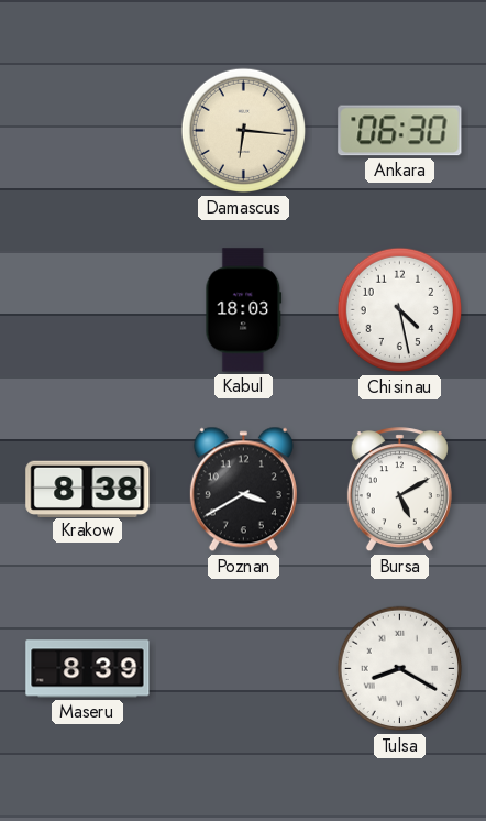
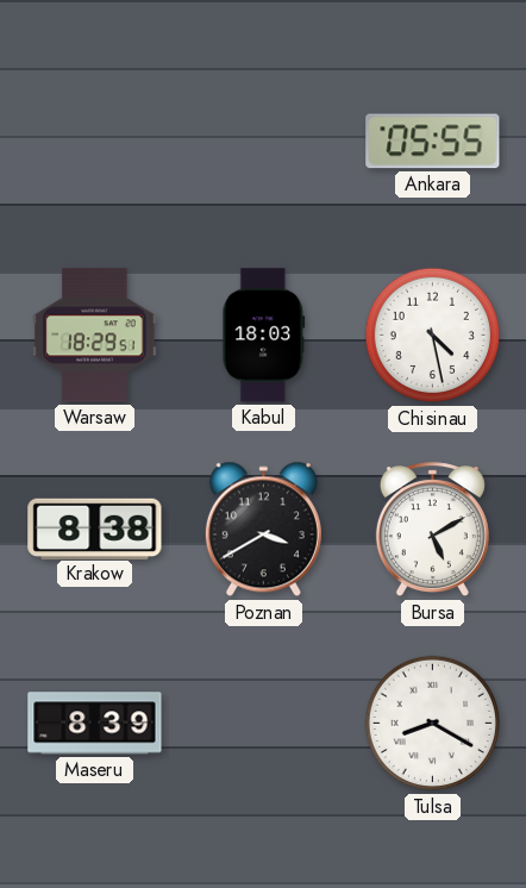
Damascus: 6:16 -> none
Ankara: 06:30 -> 05:55
Warsaw: none -> 18:29
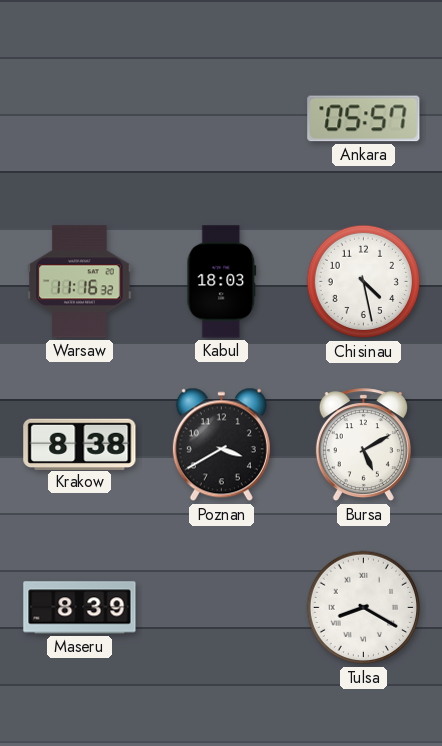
Ankara: 05:55 -> 05:57
Warsaw: 18:29 -> 11:16
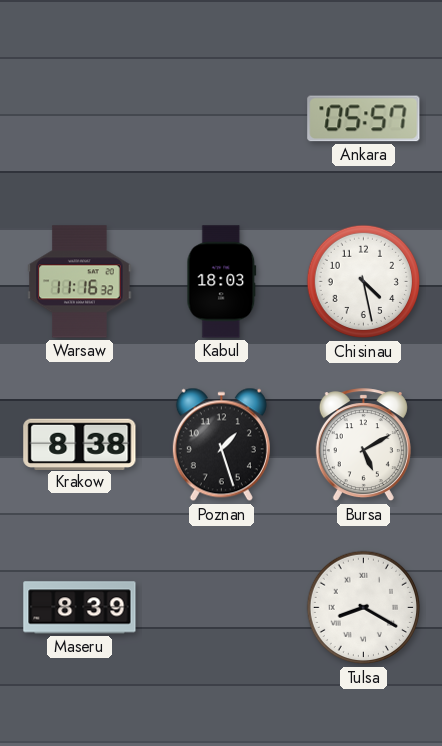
Poznan: 3:40 -> 1:27
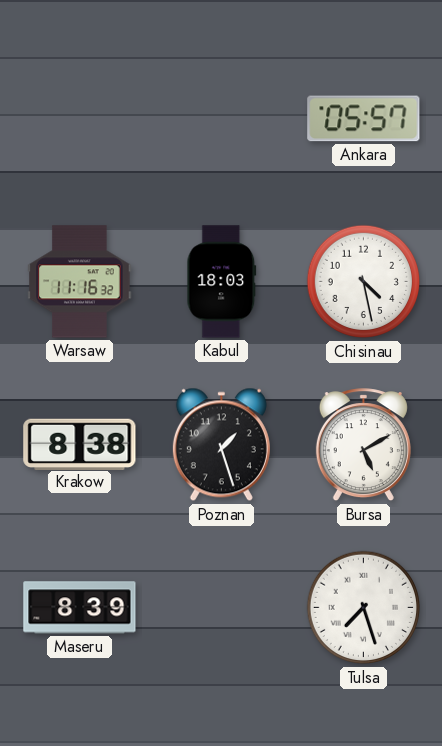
Tulsa: 8:20 -> 7:27
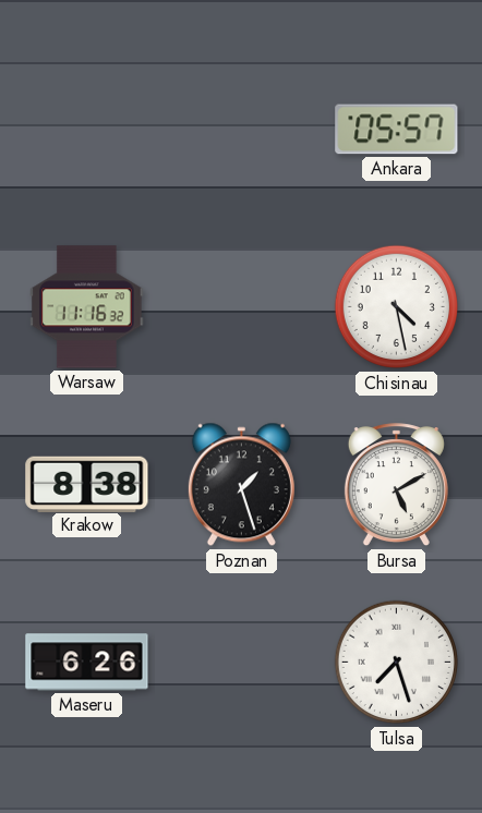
Kabul: 18:03 -> none
Maseru: 8:39 -> 6:26
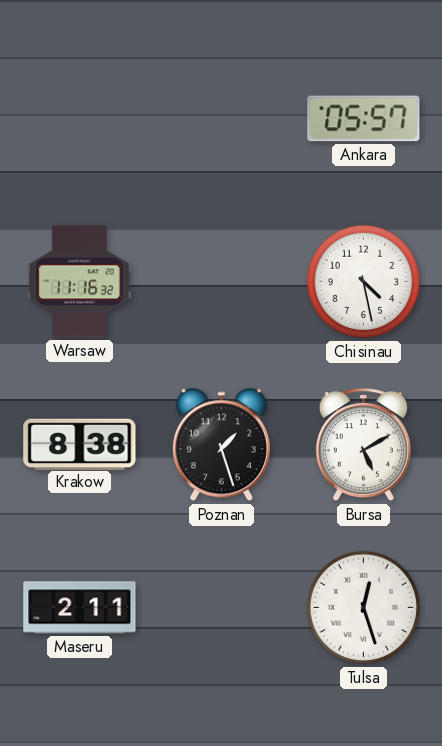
Maseru: 6:26 -> 2:11
Tulsa: 7:27 -> 12:27
